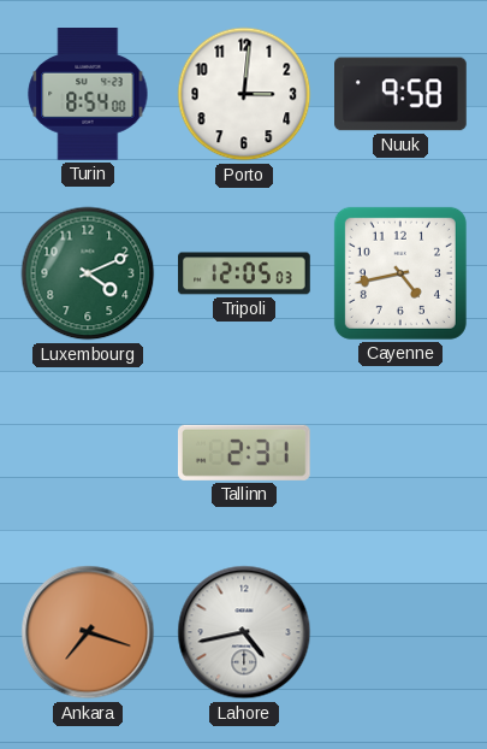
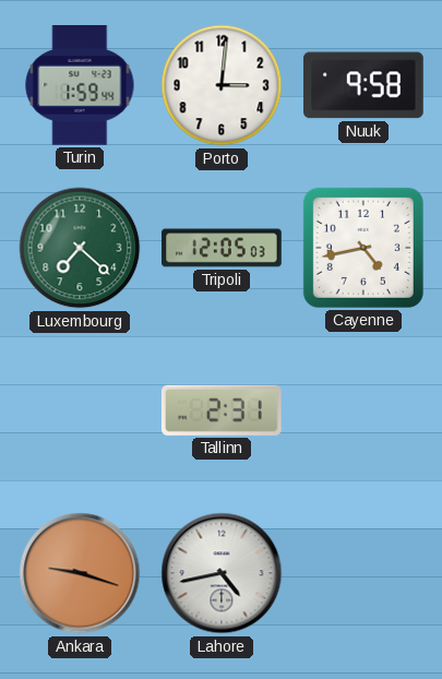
Turin: 8:54 -> 1:59
Luxembourg: 4:11 -> 7:22
Ankara: 7:18 -> 9:18
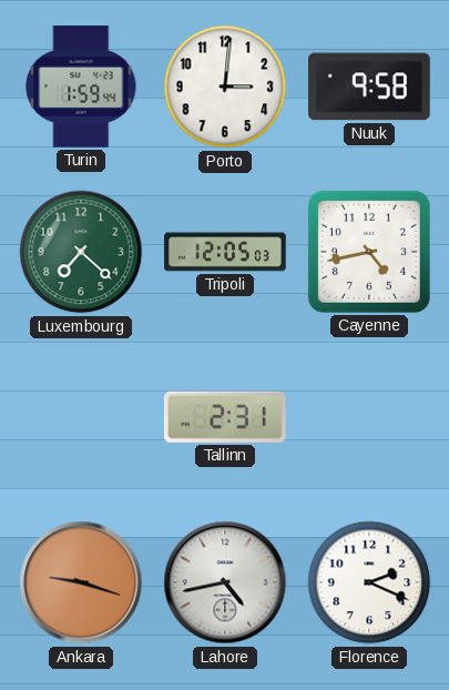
Florence: none -> 2:19
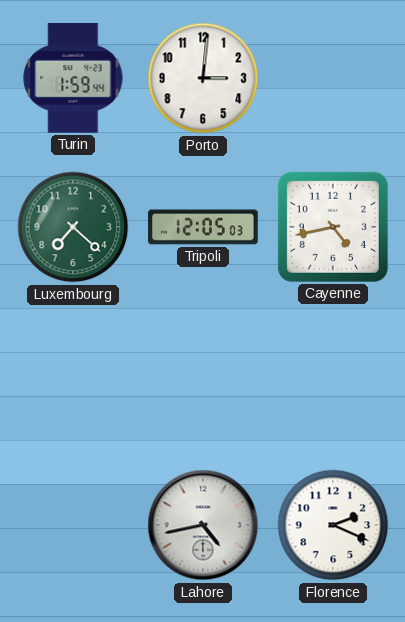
Nuuk: 9:58 -> none
Tallinn: 2:31 -> none
Ankara: 9:18 -> none
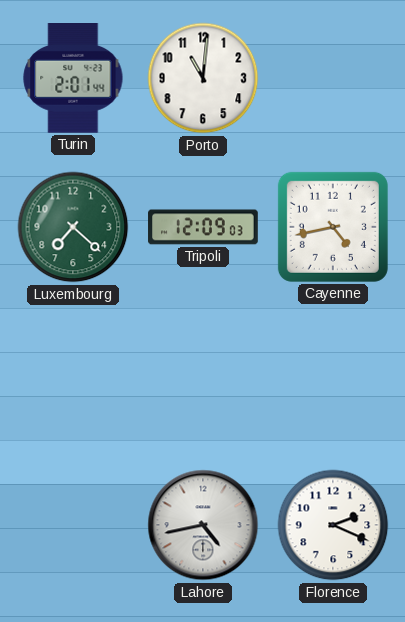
Turin: 1:59 -> 2:01
Porto: 3:01 -> 11:01
Tripoli: 12:05 -> 12:09
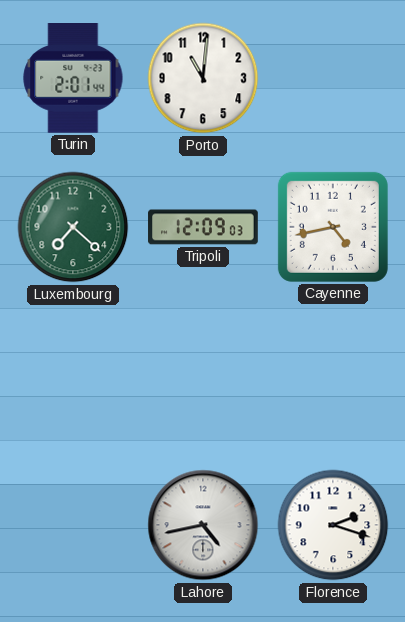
Florence: 2:19 -> 2:18
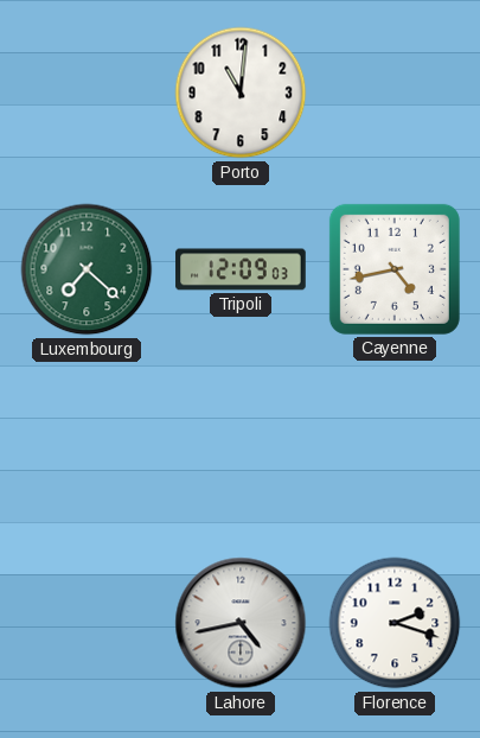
Turin: 2:01 -> none
